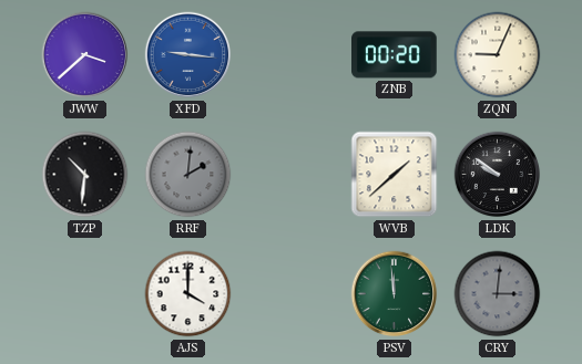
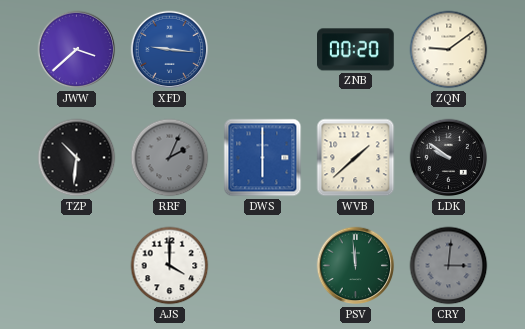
ZQN: 9:04 -> 9:09
RRF: 2:01 -> 2:04
DWS: none -> 6:00
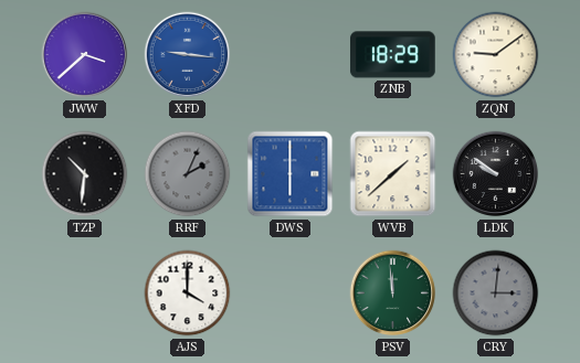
ZNB: 00:20 -> 18:29
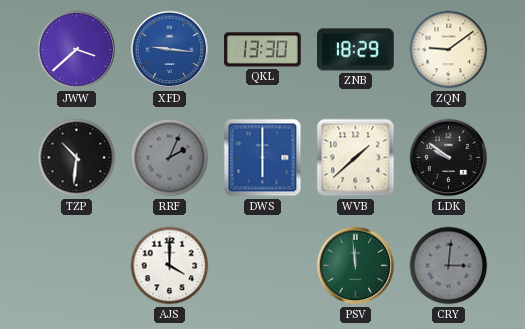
QKL: none -> 13:30
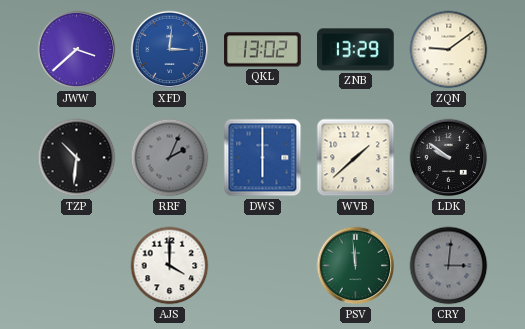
XFD: 9:16 -> 3:01
QKL: 13:30 -> 13:02
ZNB: 18:29 -> 13:29
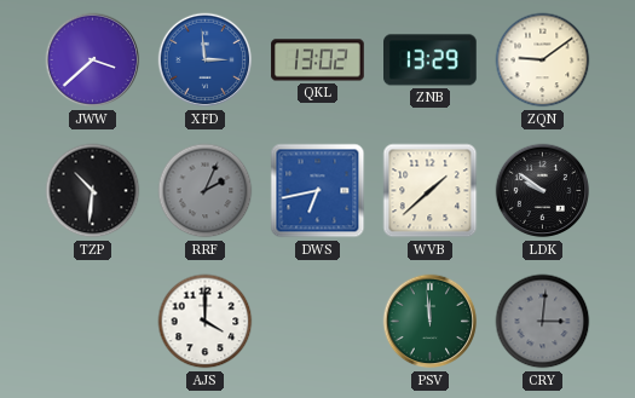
XFD: 3:01 -> 2:59
DWS: 6:00 -> 6:43
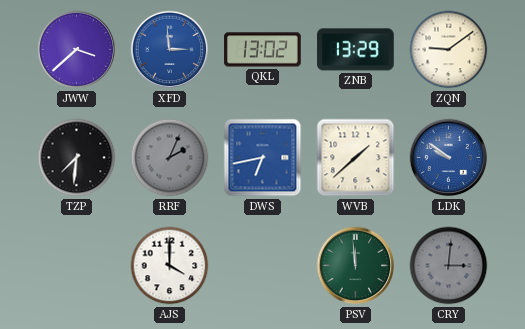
TZP: 10:31 -> 7:31
LDK dial: black -> blue
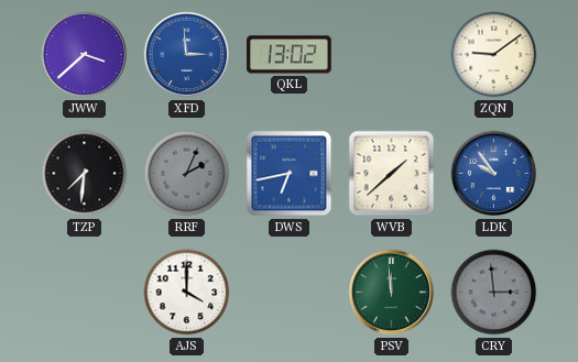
ZNB: 13:29 -> none
LDK: 9:51 -> 9:54
CRY: 3:01 -> 2:59
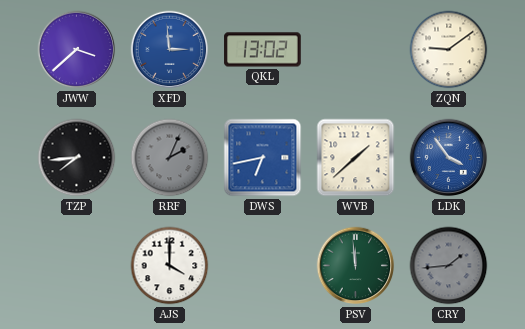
TZP: 7:31 -> 7:44
LDK: 9:54 -> 3:54
CRY: 2:59 -> 1:44
